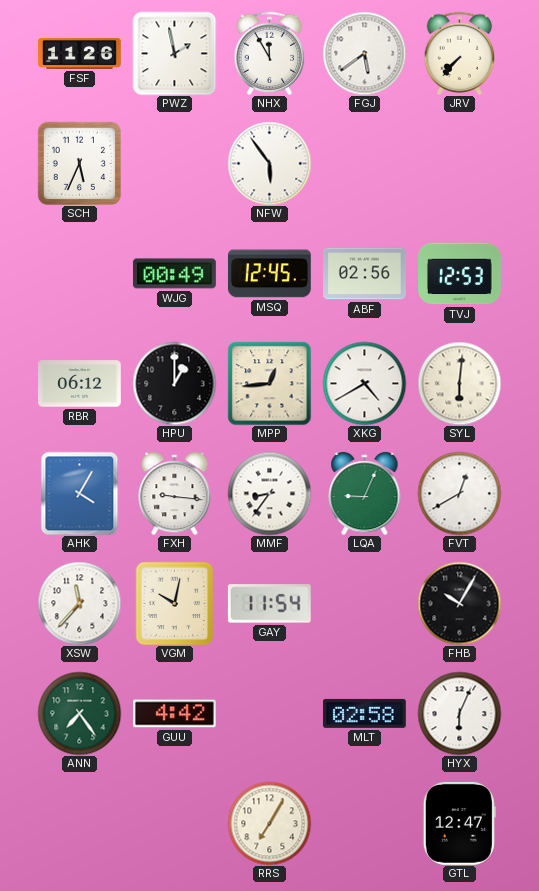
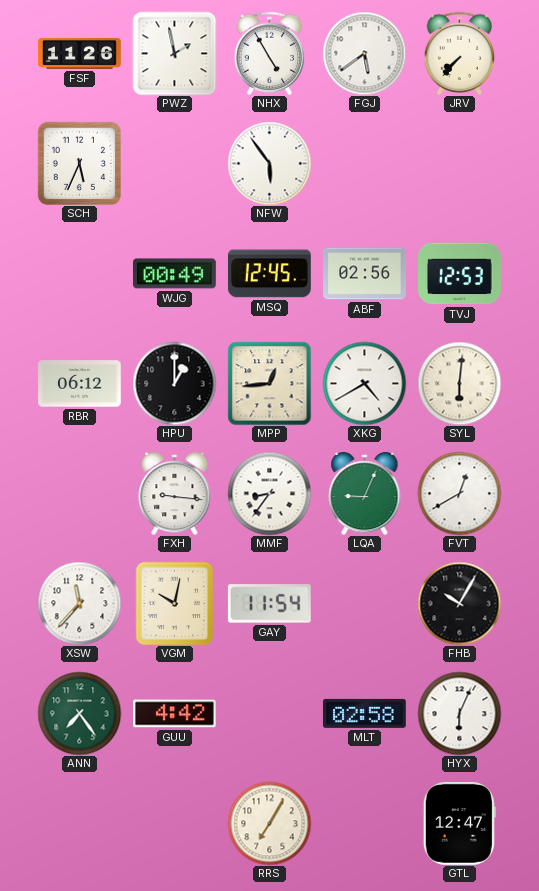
NHX: 11:55 -> 4:55
AHK: 4:05 -> none
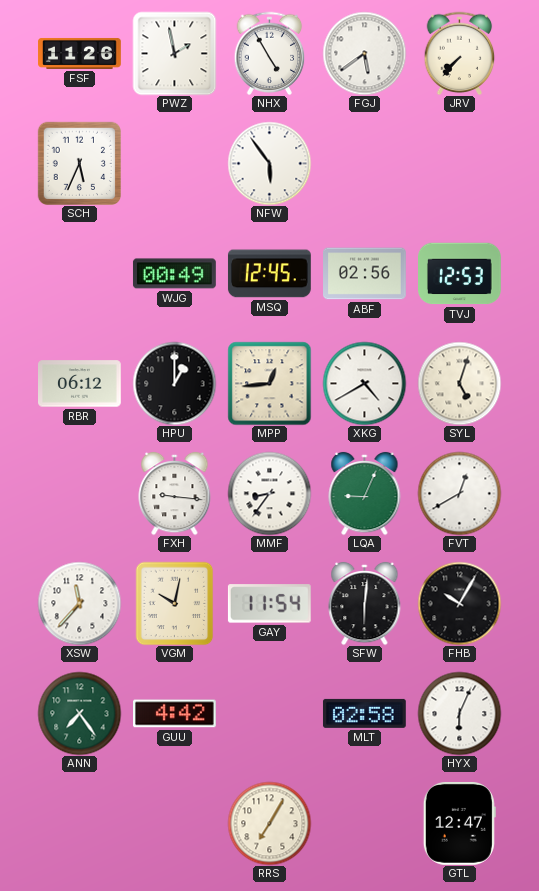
SYL: 6:01 -> 5:03
SFW: none -> 6:01
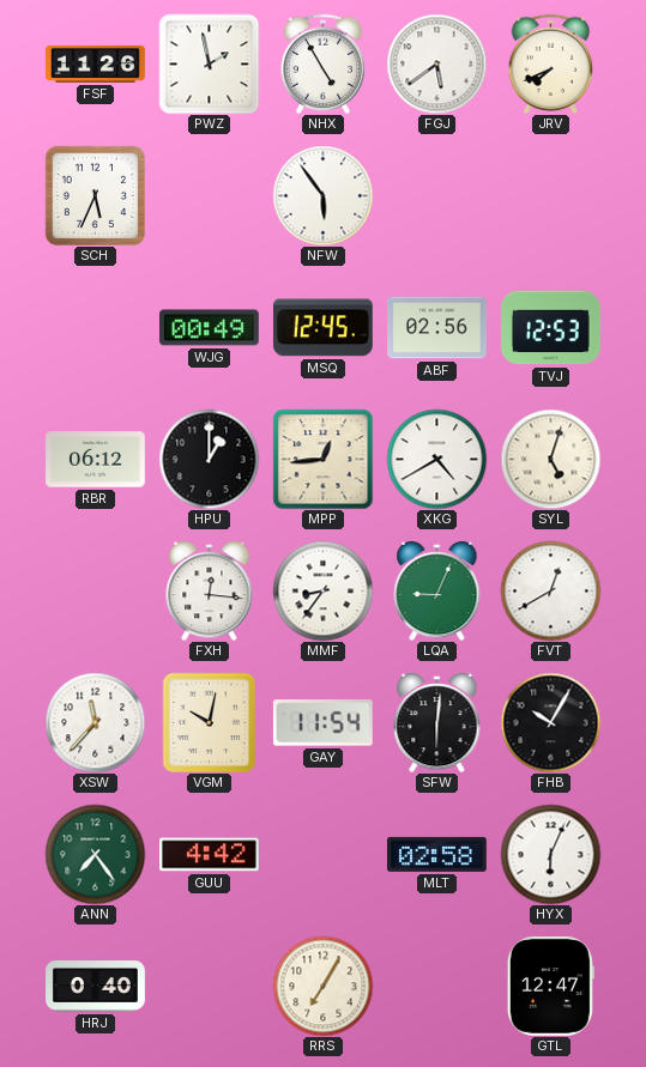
JRV: 7:37 -> 7:41
FXH: 9:16 -> 12:16
HRJ: none -> 0:40
